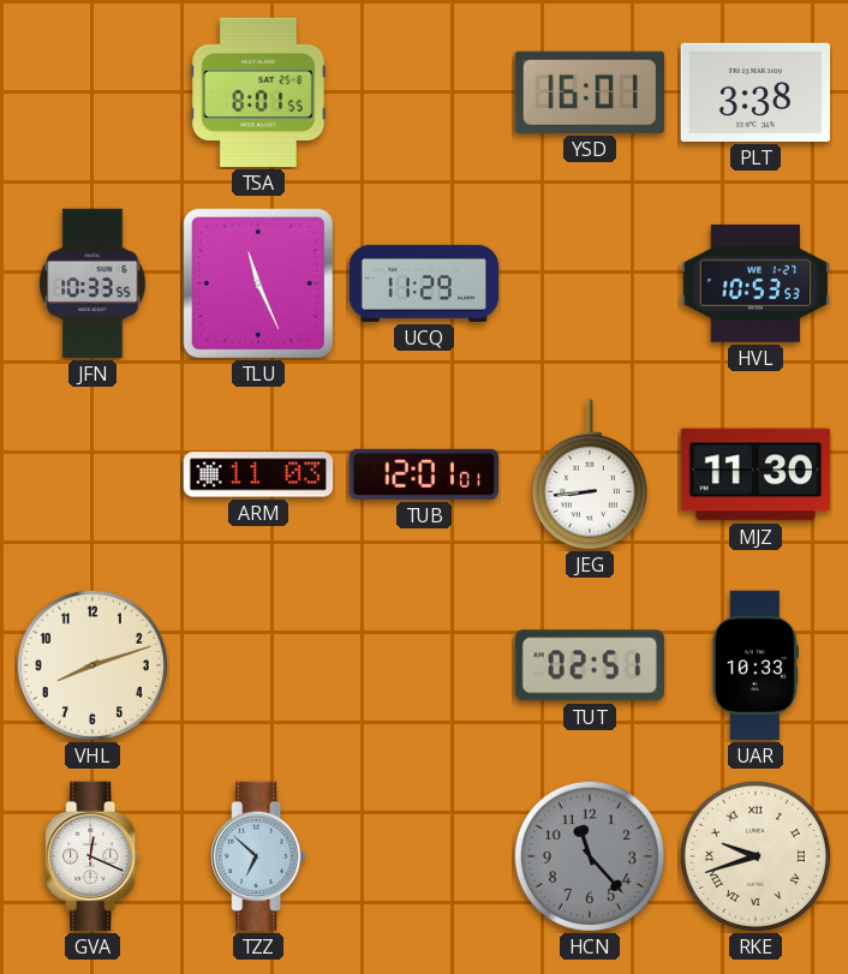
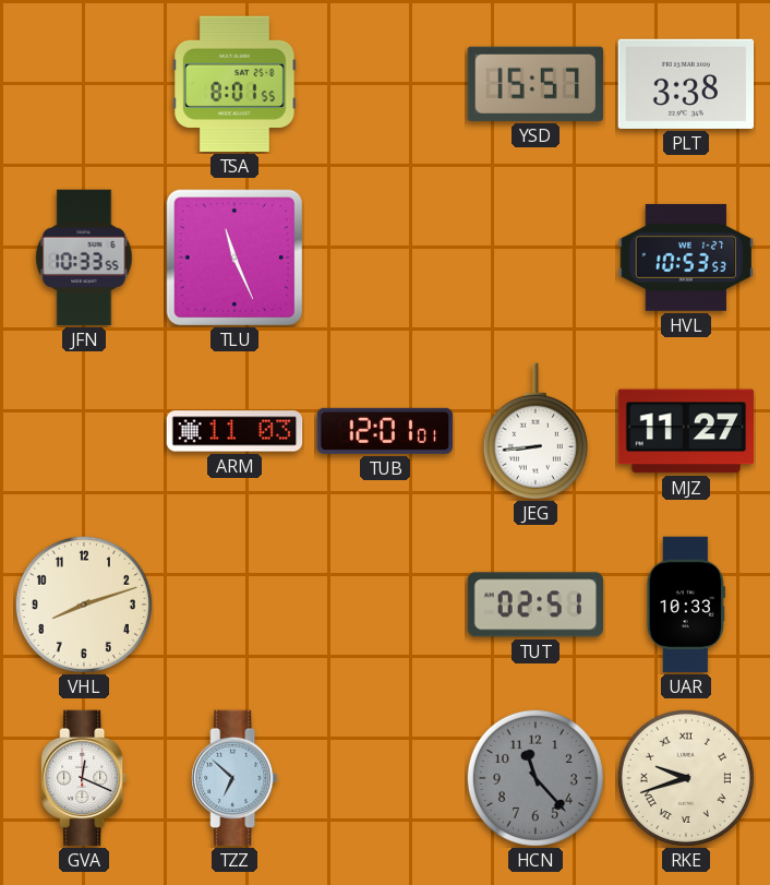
YSD: 16:01 -> 15:57
UCQ: 11:29 -> none
MJZ: 11:30 -> 11:27
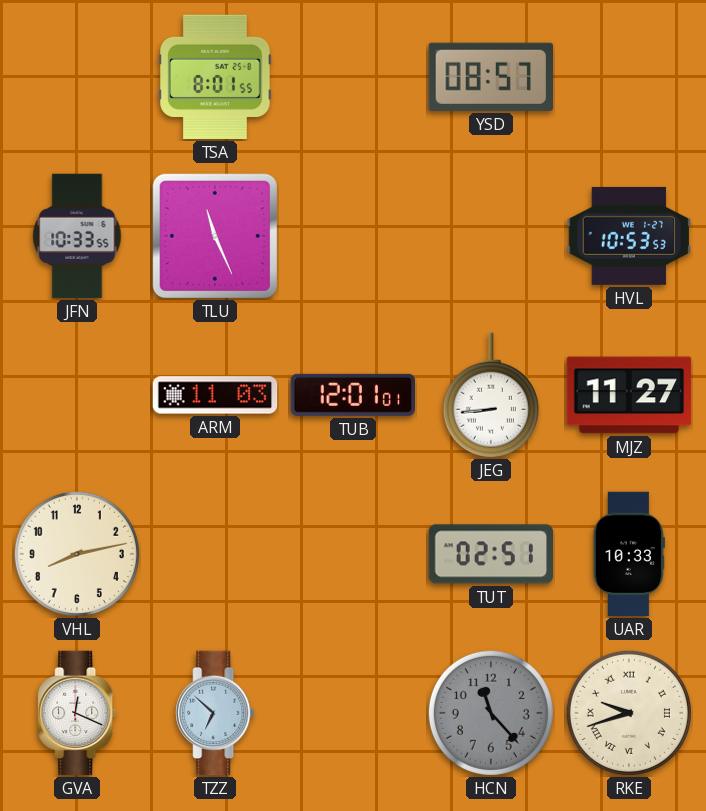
YSD: 15:57 -> 08:57
PLT: 3:38 -> none
VHL: 8:12 -> 8:13
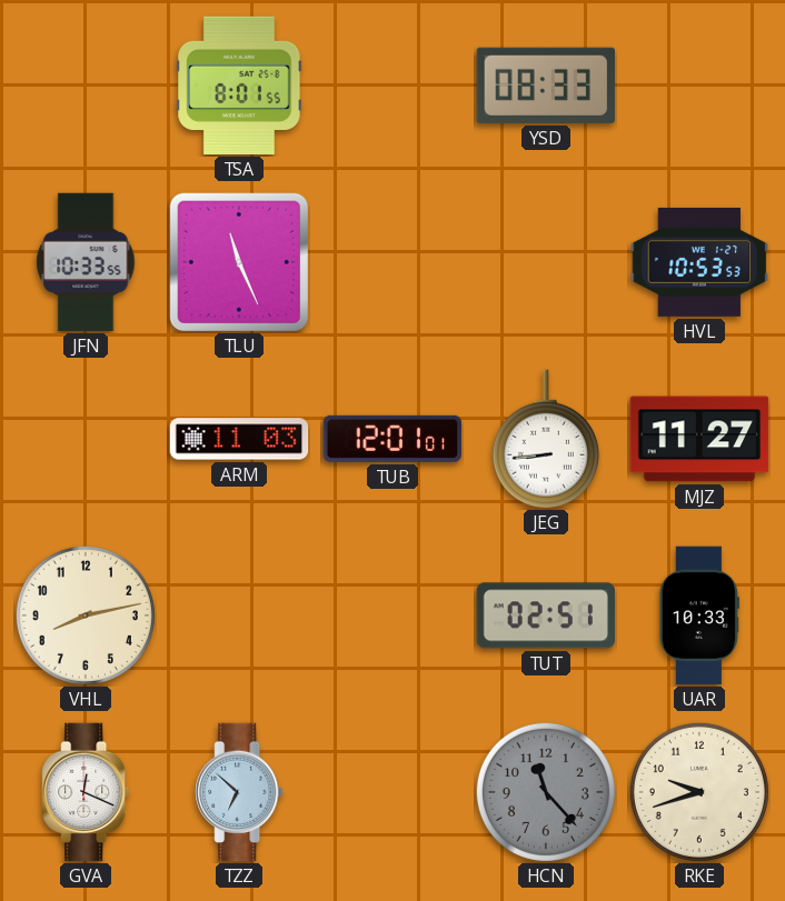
YSD: 08:57 -> 08:33
RKE numerals: Roman -> Arabic
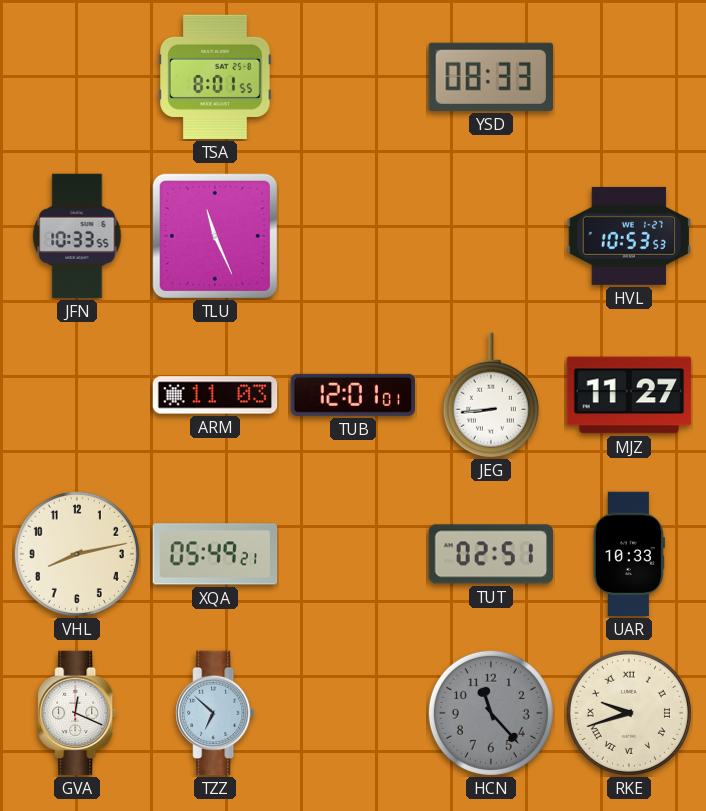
XQA: none -> 05:49
RKE numerals: Arabic -> Roman
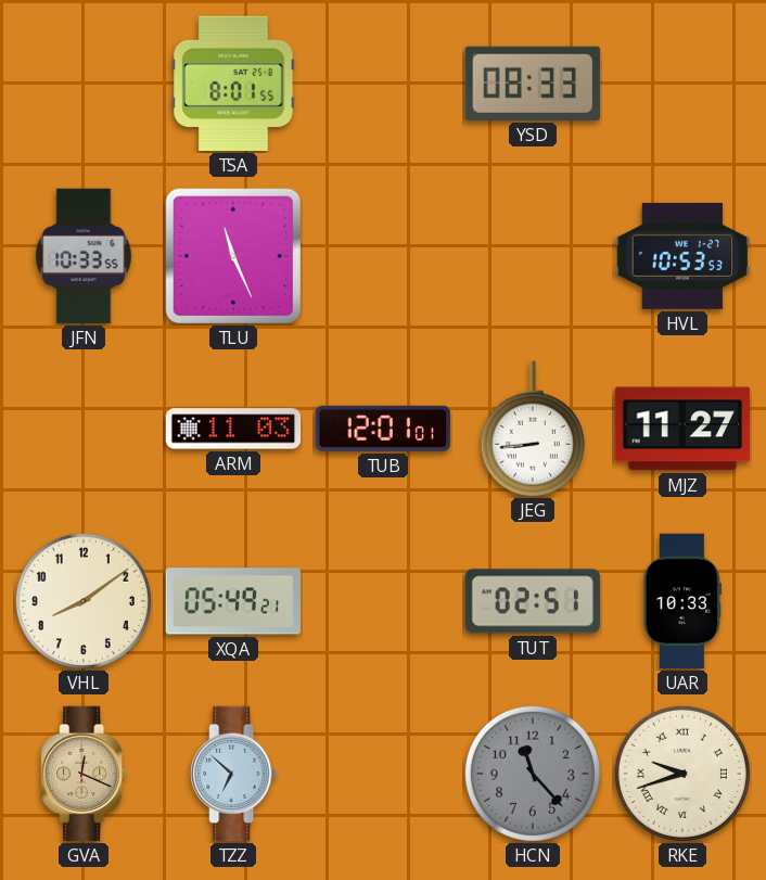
VHL: 8:13 -> 8:09
GVA dial: white -> champagne
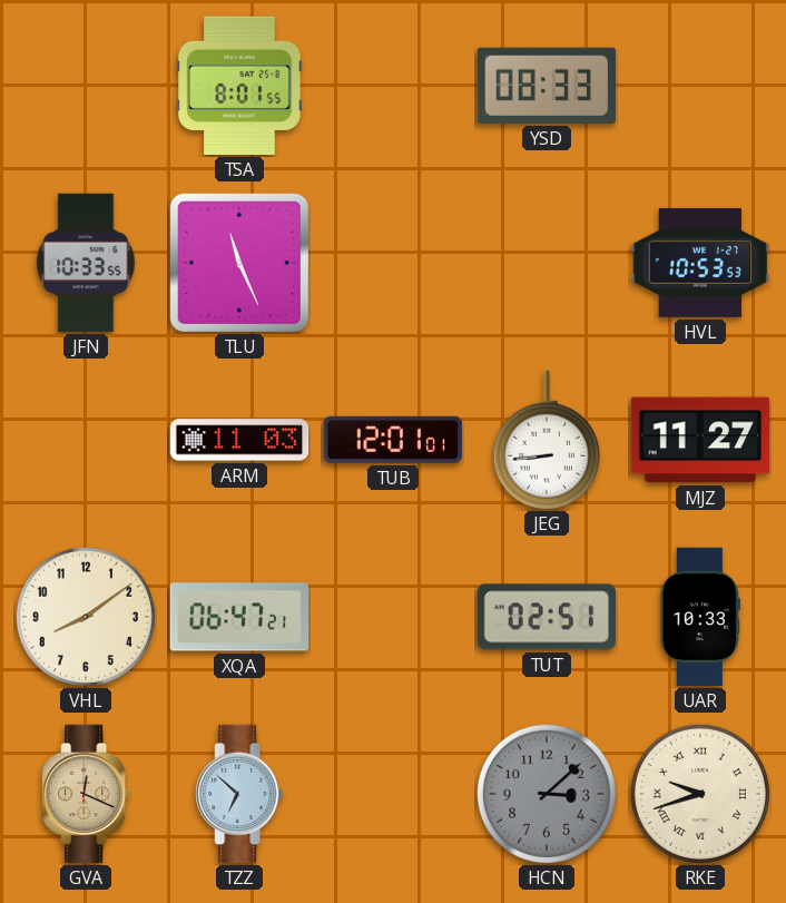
XQA: 05:49 -> 06:47
HCN: 11:23 -> 3:08
